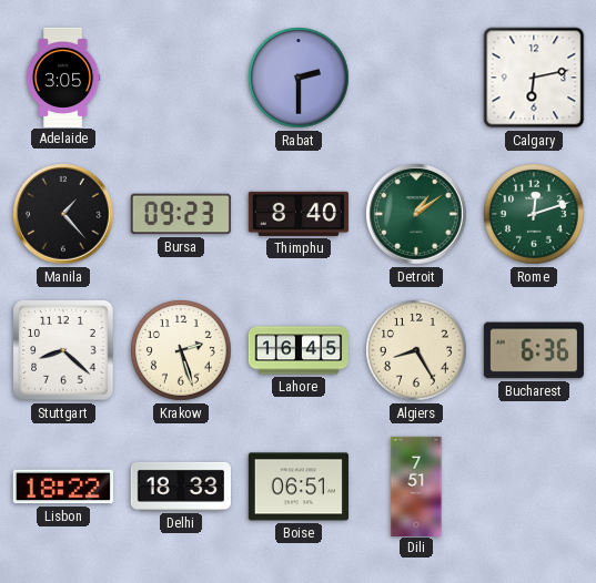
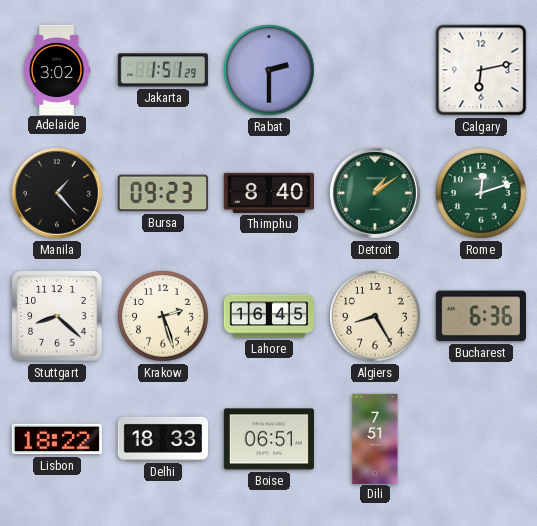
Adelaide: 3:05 -> 3:02
Jakarta: none -> 1:51
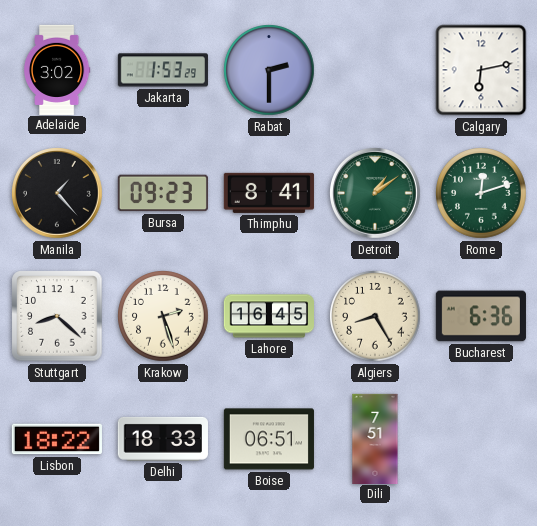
Jakarta: 1:51 -> 1:53
Thimphu: 8:40 -> 8:41
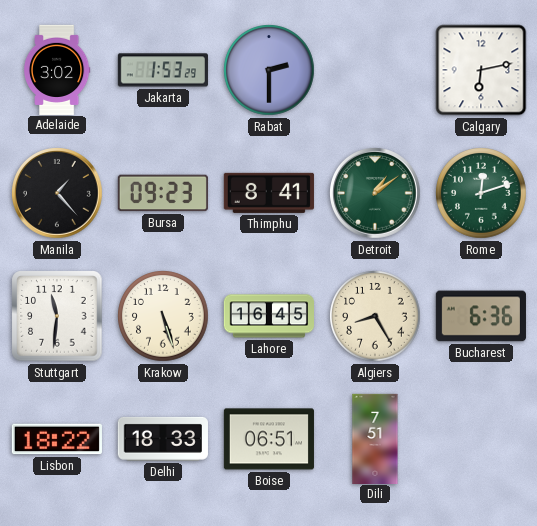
Stuttgart: 8:22 -> 11:31
Krakow: 2:27 -> 5:27
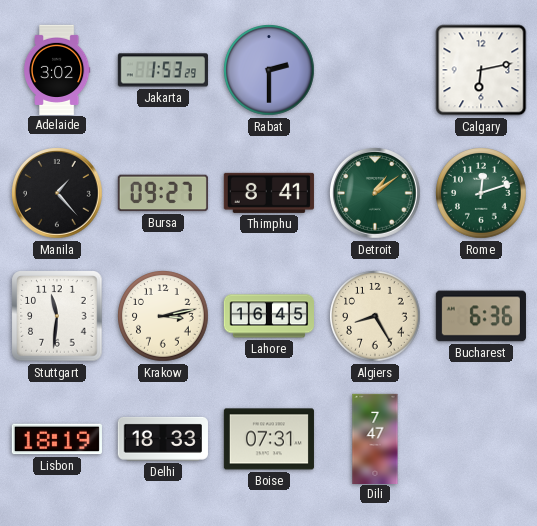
Bursa: 09:23 -> 09:27
Krakow: 5:27 -> 3:13
Lisbon: 18:22 -> 18:19
Boise: 06:51 -> 07:31
Dili: 7:51 -> 7:47
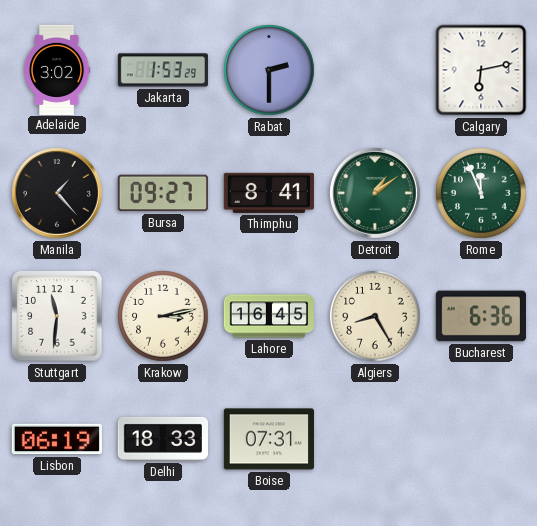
Rome: 12:12 -> 11:56
Lisbon: 18:19 -> 06:19
Dili: 7:47 -> none
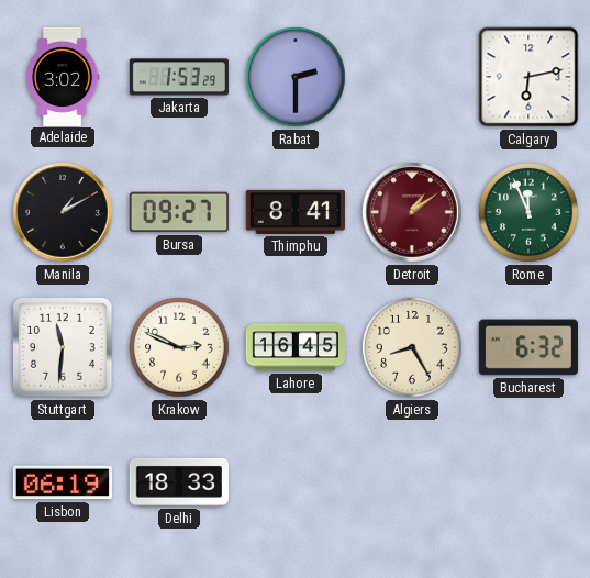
Manila: 1:23 -> 1:10
Detroit dial: green -> burgundy
Krakow: 3:13 -> 2:49
Bucharest: 6:36 -> 6:32
Boise: 07:31 -> none
